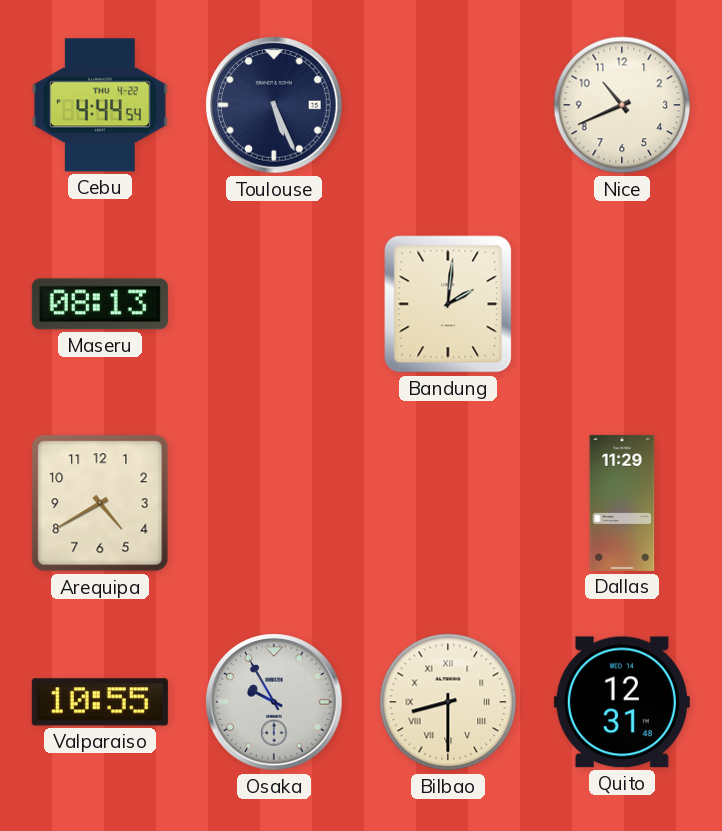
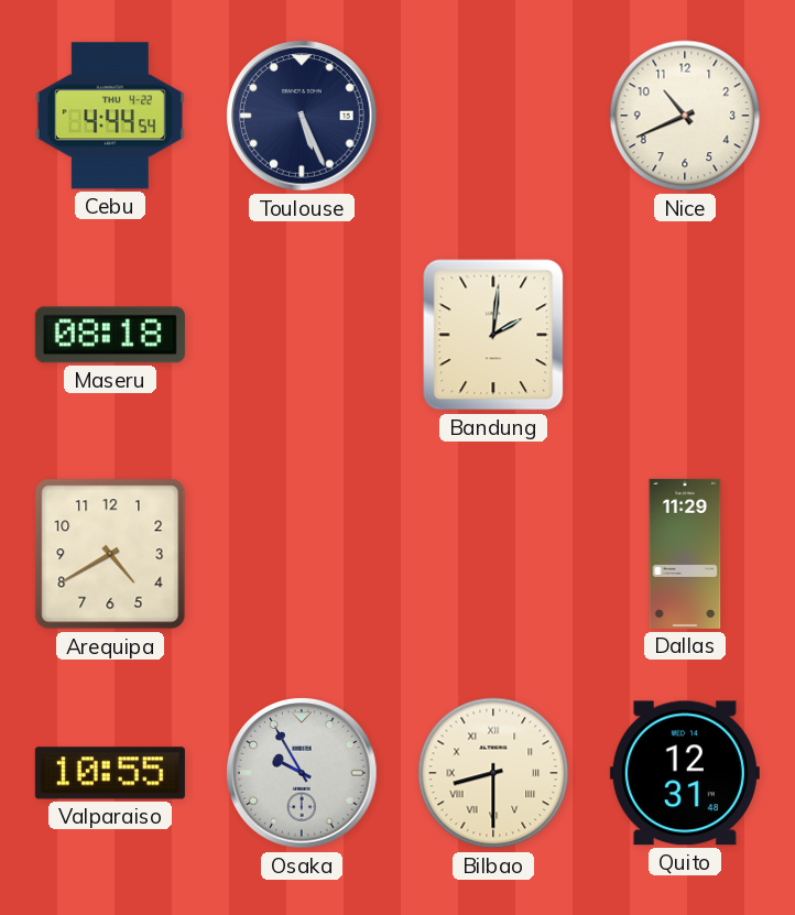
Maseru: 08:13 -> 08:18
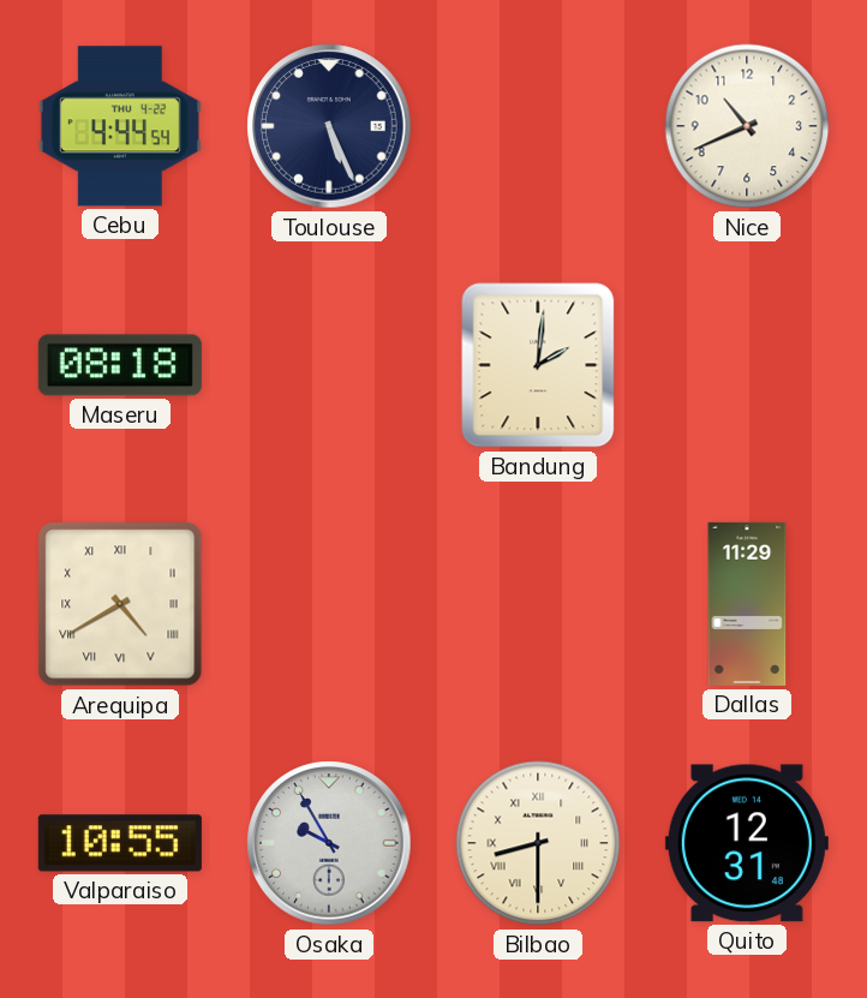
Arequipa numerals: Arabic -> Roman
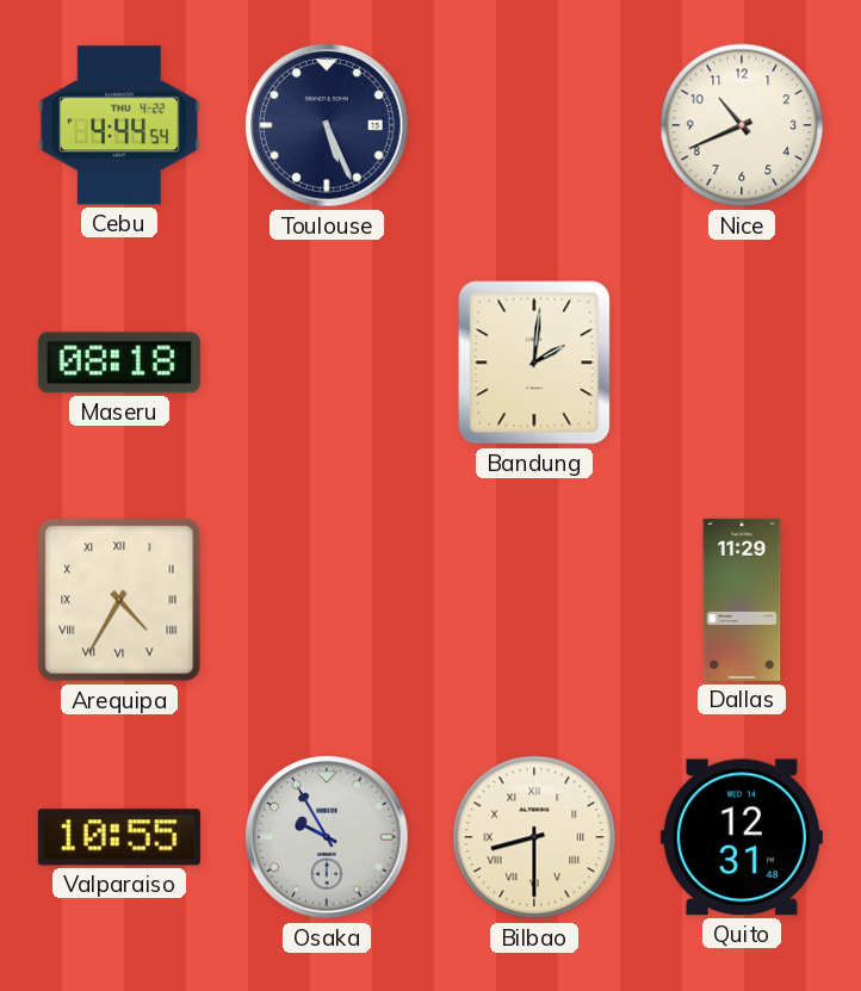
Arequipa: 4:40 -> 4:35
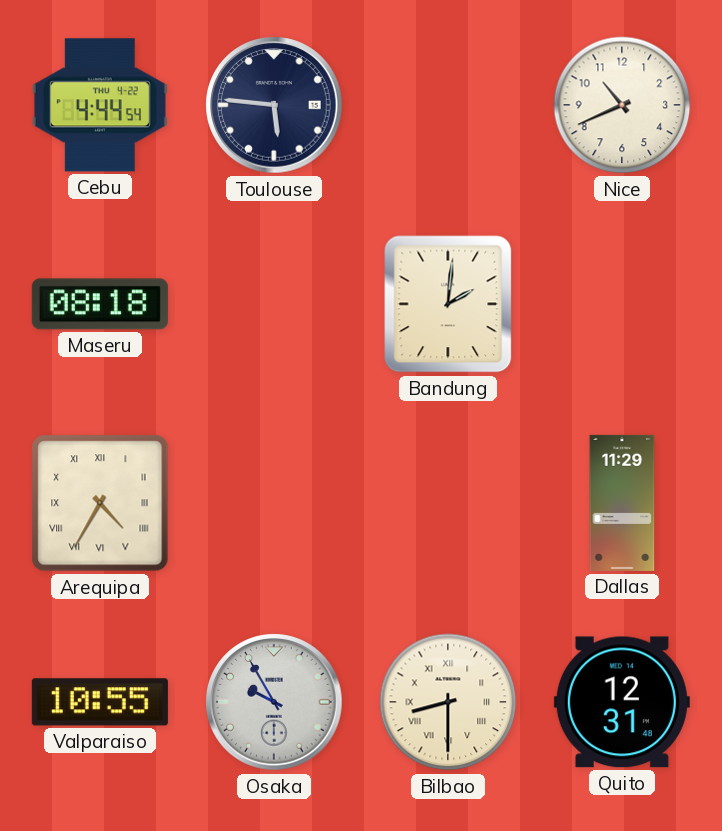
Toulouse: 5:26 -> 5:46
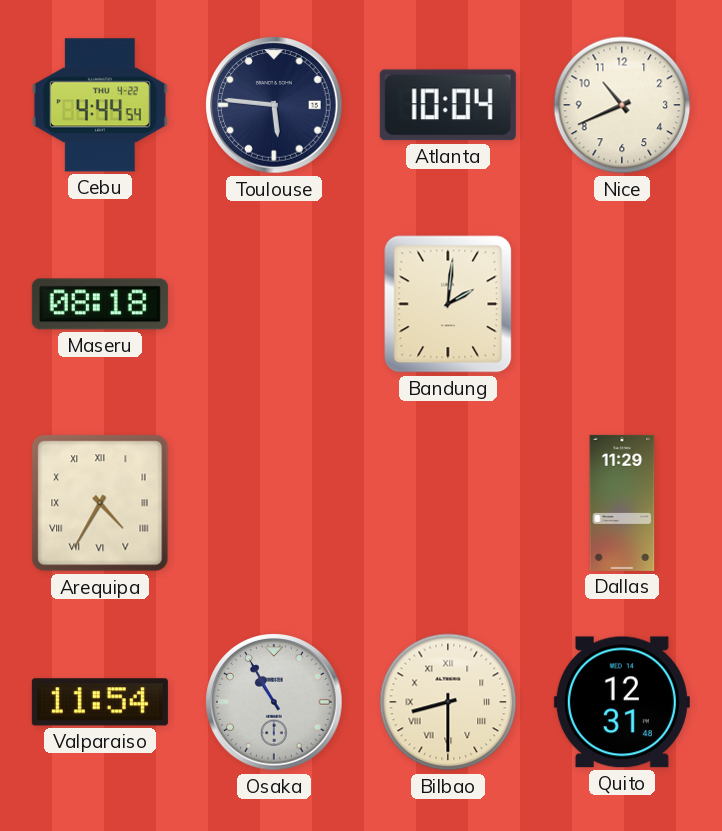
Atlanta: none -> 10:04
Valparaiso: 10:55 -> 11:54
Osaka: 9:55 -> 10:55
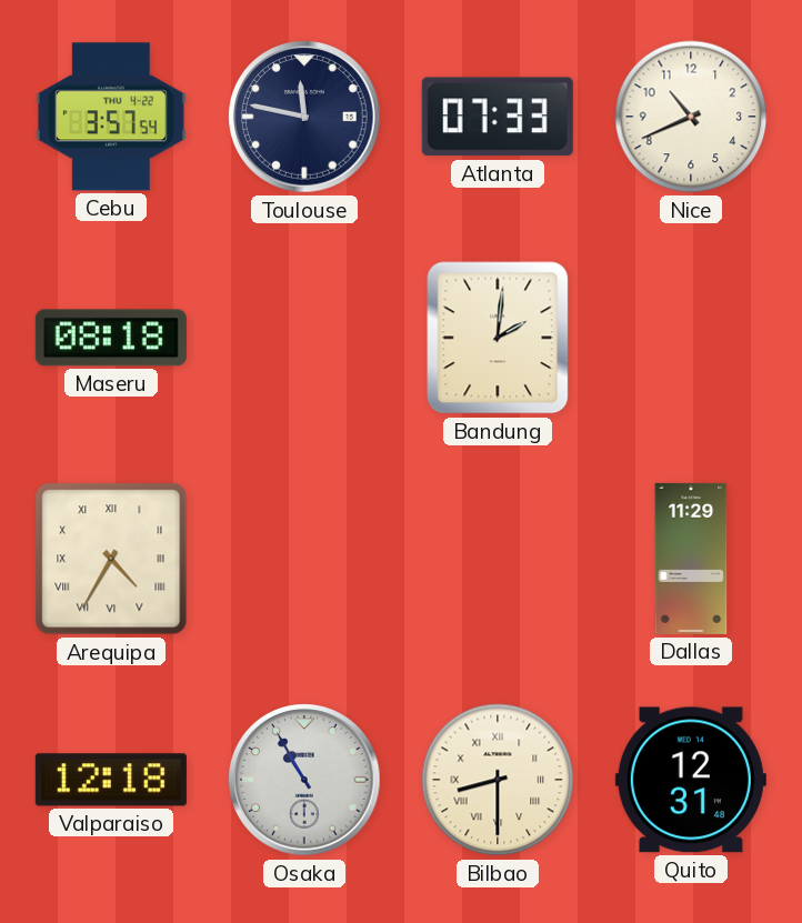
Cebu: 4:44 -> 3:57
Toulouse: 5:46 -> 11:47
Atlanta: 10:04 -> 07:33
Valparaiso: 11:54 -> 12:18
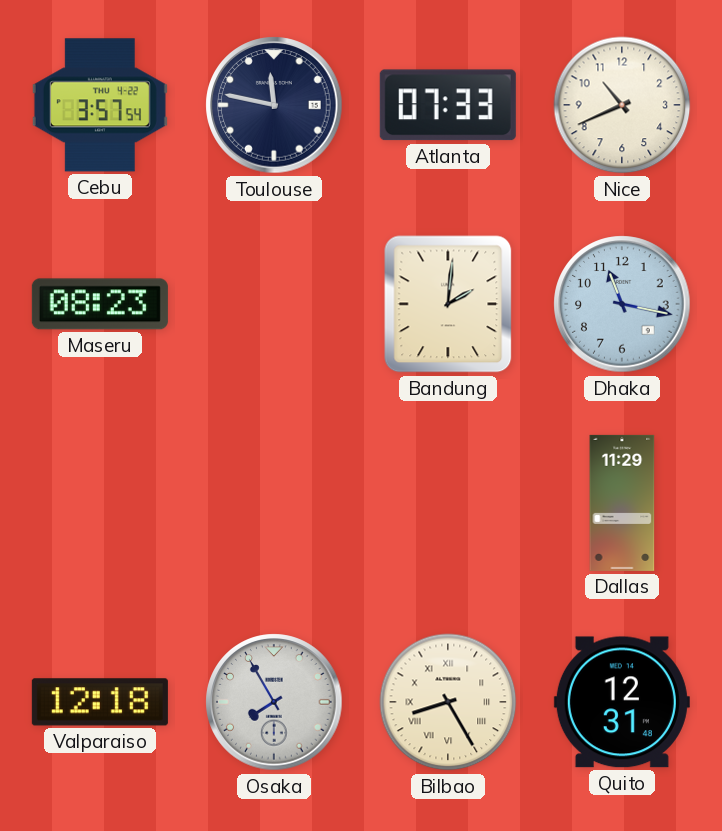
Maseru: 08:18 -> 08:23
Dhaka: none -> 11:17
Arequipa: 4:35 -> none
Osaka: 10:55 -> 7:55
Bilbao: 8:30 -> 8:25
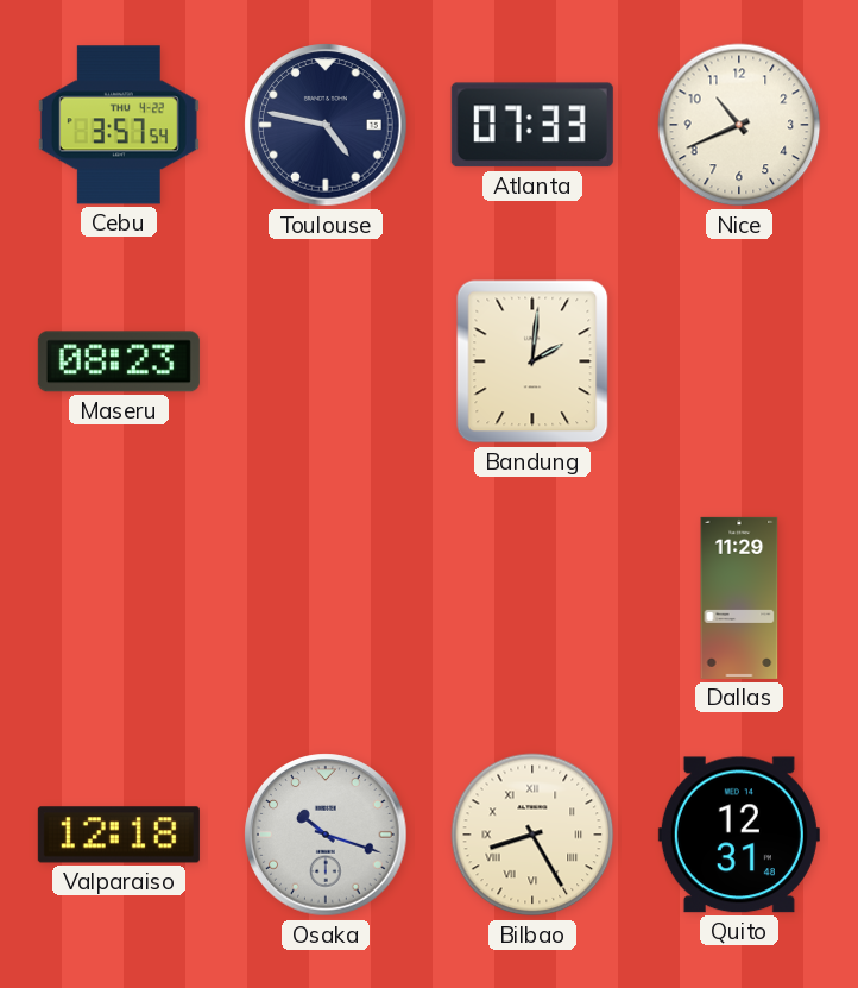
Toulouse: 11:47 -> 4:47
Dhaka: 11:17 -> none
Osaka: 7:55 -> 10:18
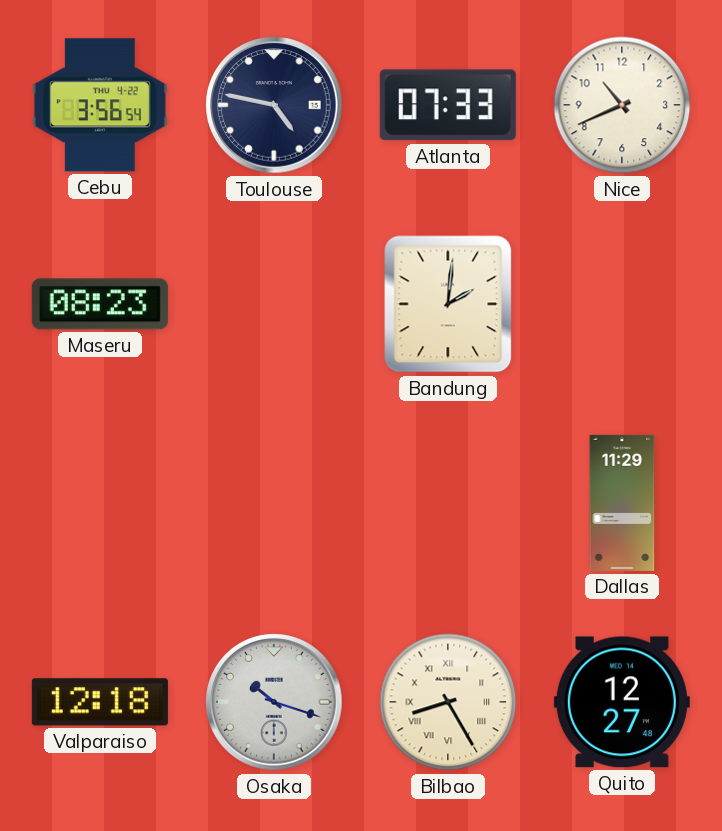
Cebu: 3:57 -> 3:56
Quito: 12:31 -> 12:27
